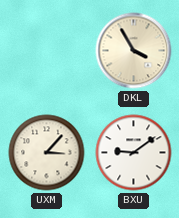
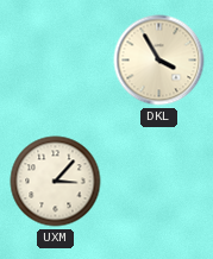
BXU: 9:09 -> none
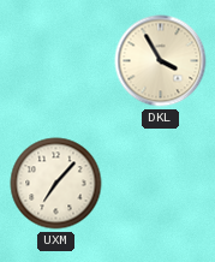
UXM: 3:07 -> 7:07
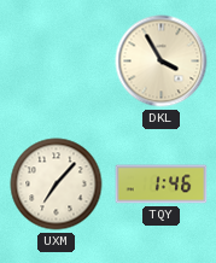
TQY: none -> 1:46
